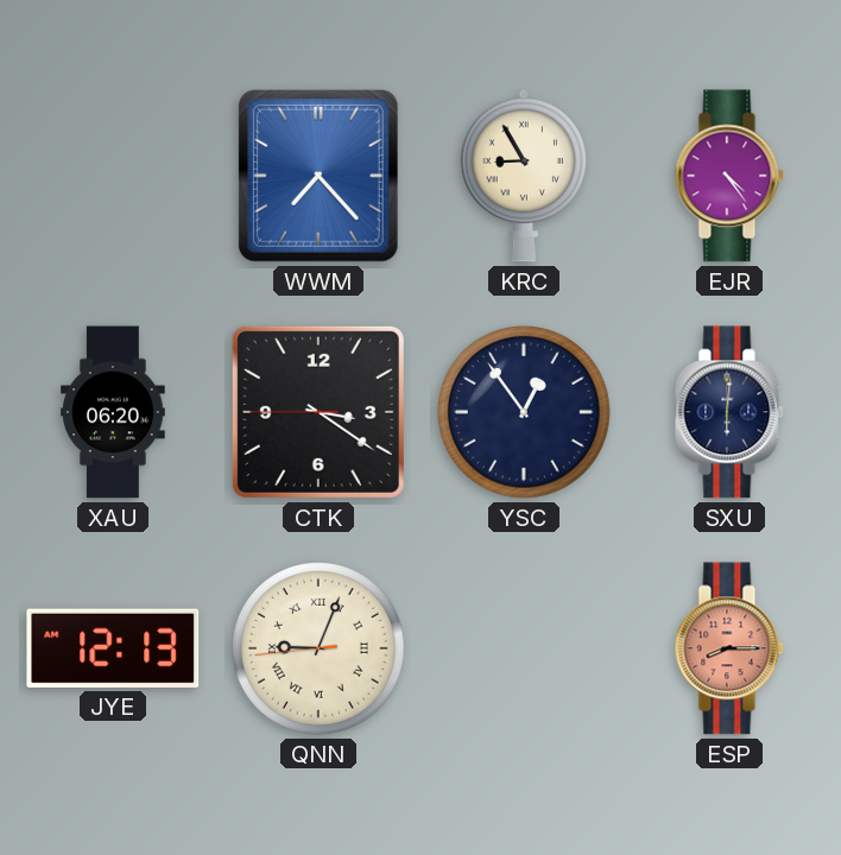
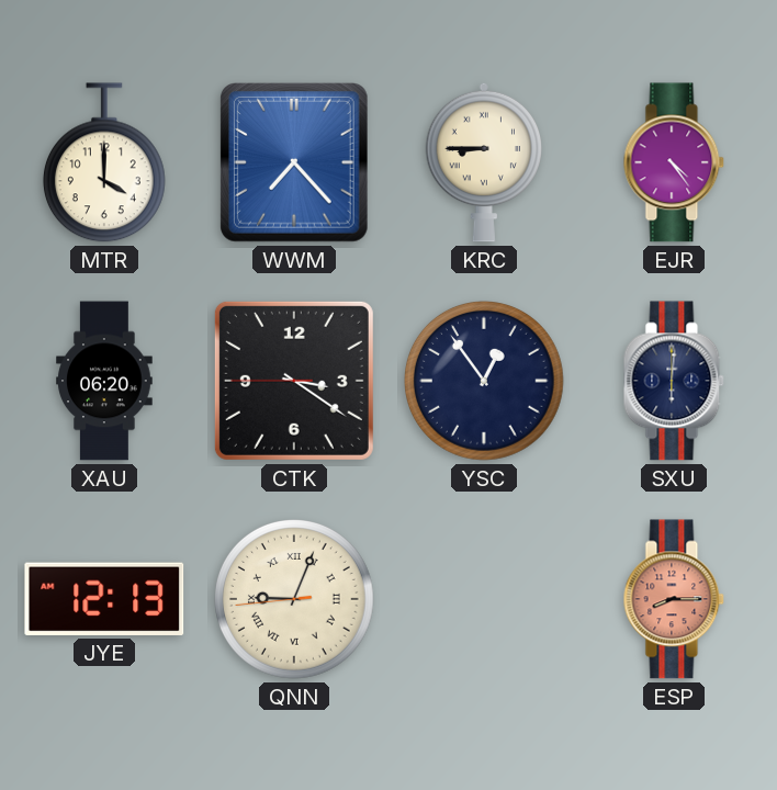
MTR: none -> 4:00
KRC: 8:55 -> 8:45
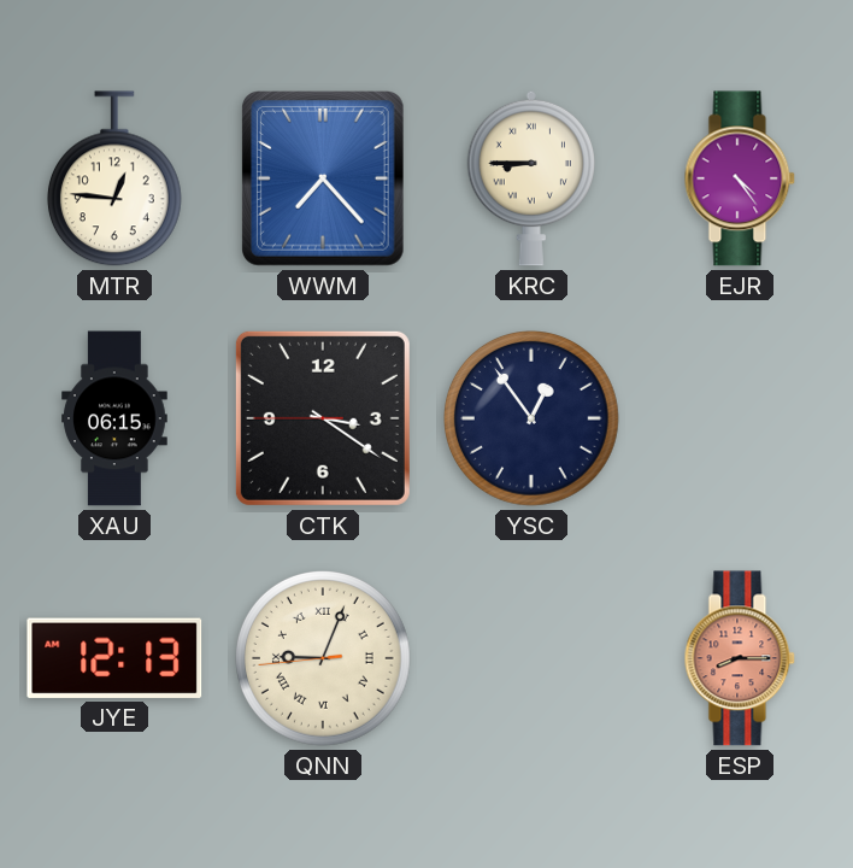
MTR: 4:00 -> 12:46
XAU: 06:20 -> 06:15
SXU: 6:01 -> none
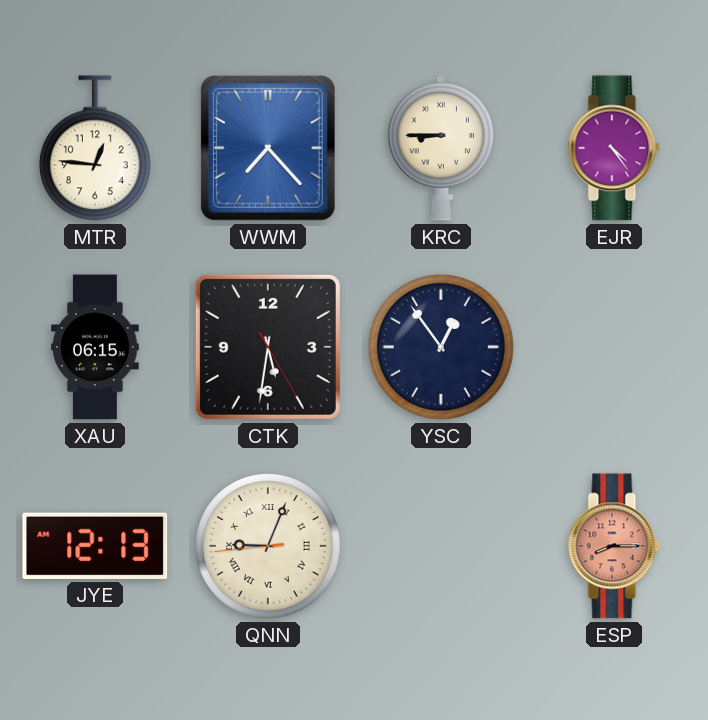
CTK: 3:20 -> 5:31
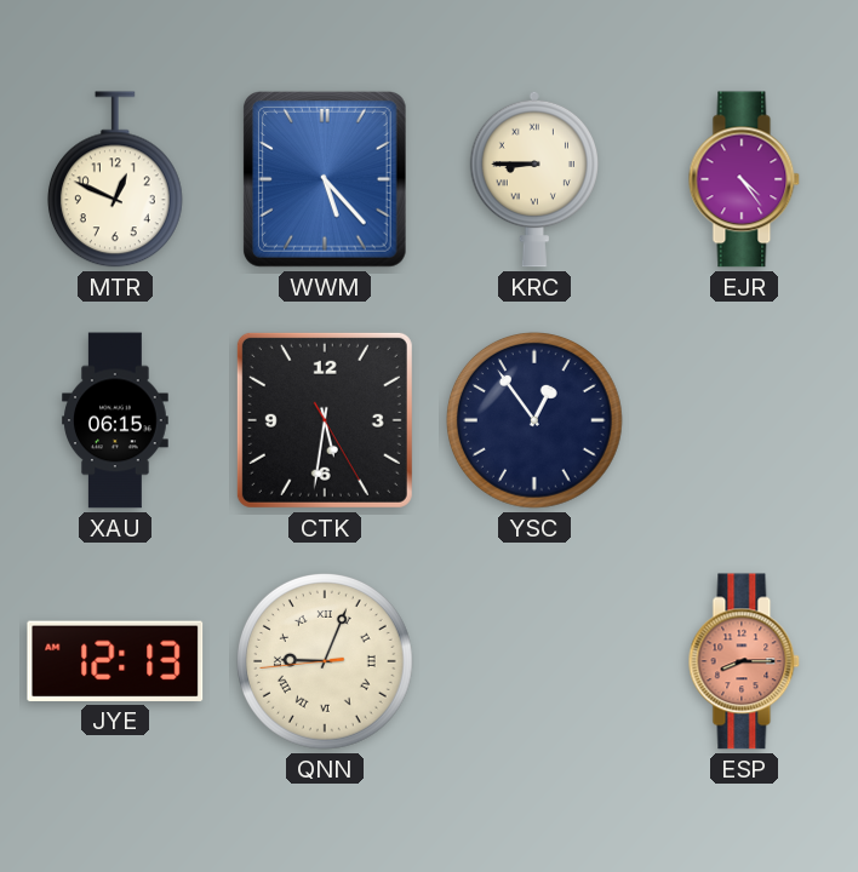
MTR: 12:46 -> 12:49
WWM: 7:23 -> 5:23
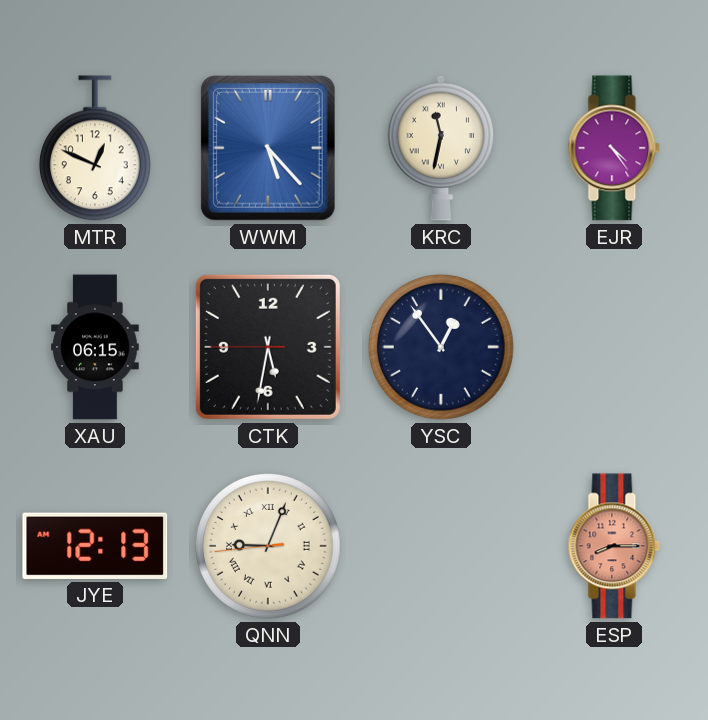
KRC: 8:45 -> 11:32
CTK: 5:31:25 -> 5:31:45
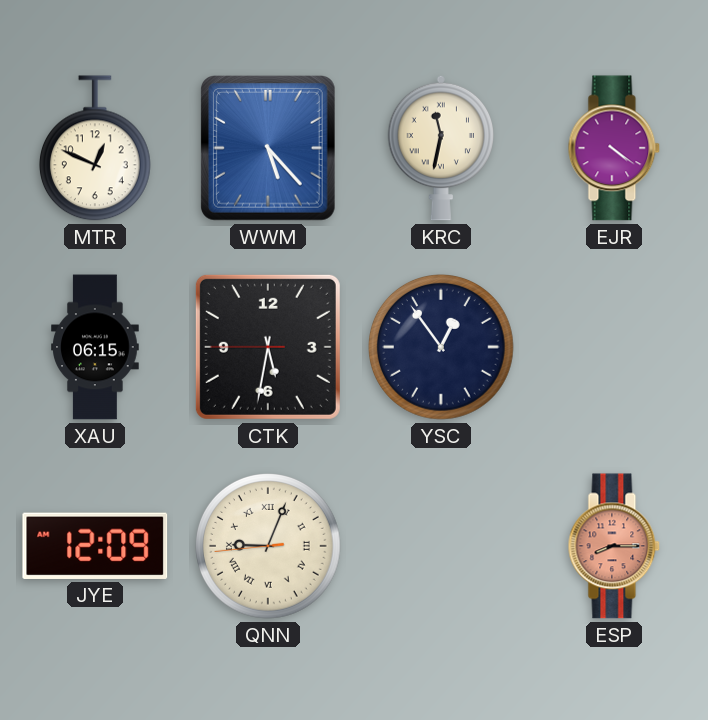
EJR: 4:24 -> 4:21
JYE: 12:13 -> 12:09
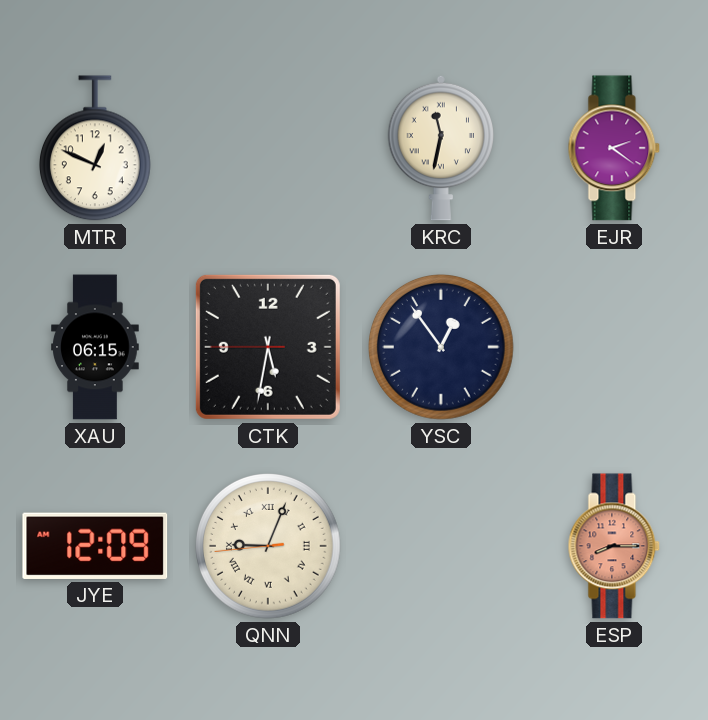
WWM: 5:23 -> none
EJR: 4:21 -> 2:21
